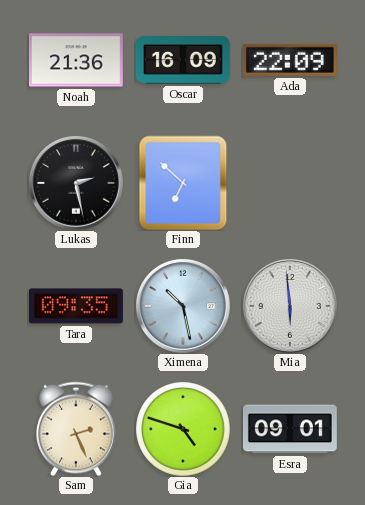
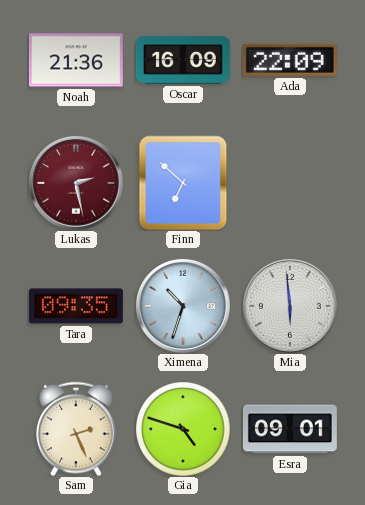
Lukas dial: black -> burgundy
Ximena: 10:28 -> 10:33
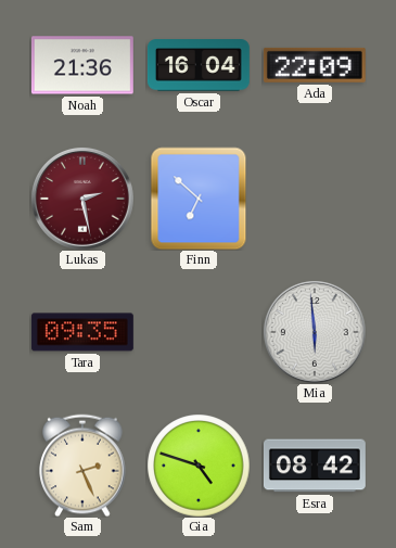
Oscar: 16:09 -> 16:04
Ximena: 10:33 -> none
Esra: 09:01 -> 08:42
